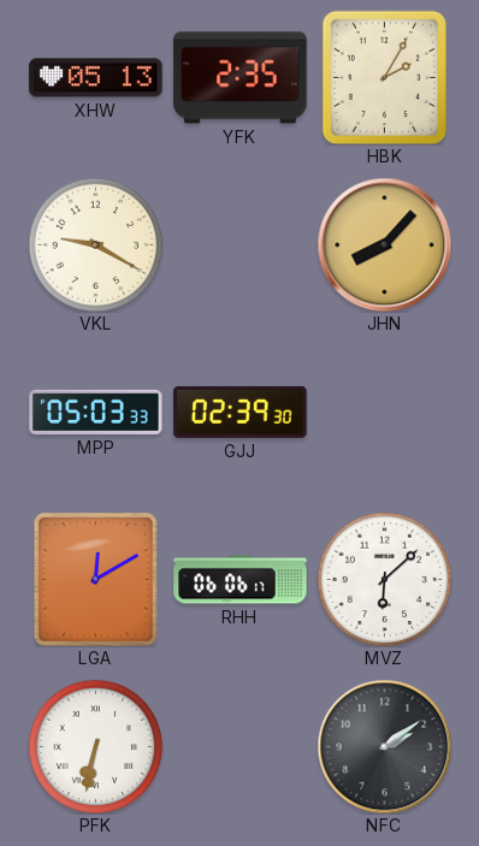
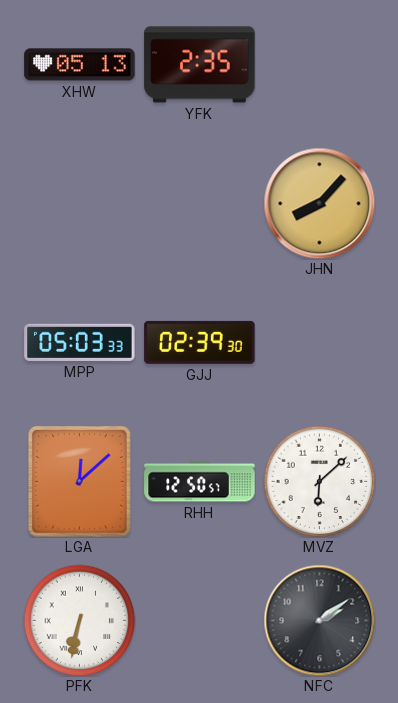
HBK: 2:05 -> none
VKL: 9:20 -> none
LGA: 12:10 -> 12:08
RHH: 06:06 -> 12:50
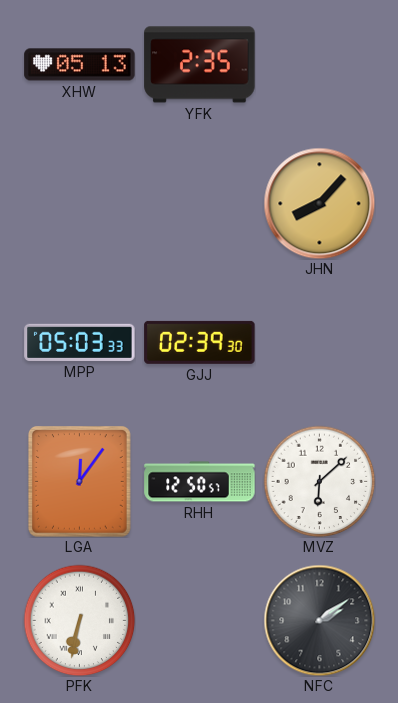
LGA: 12:08 -> 12:06
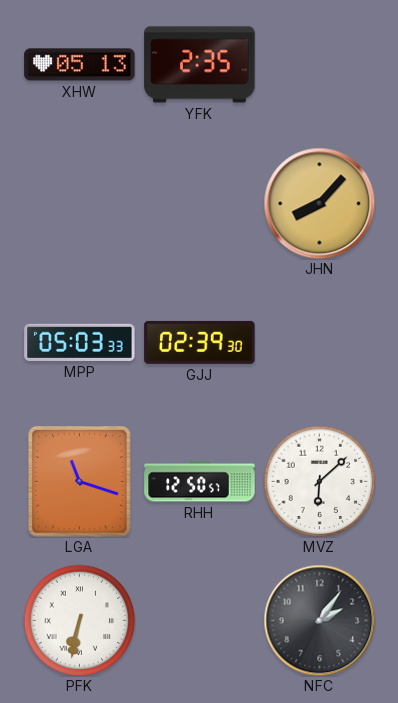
LGA: 12:06 -> 11:18
NFC: 2:09 -> 2:06
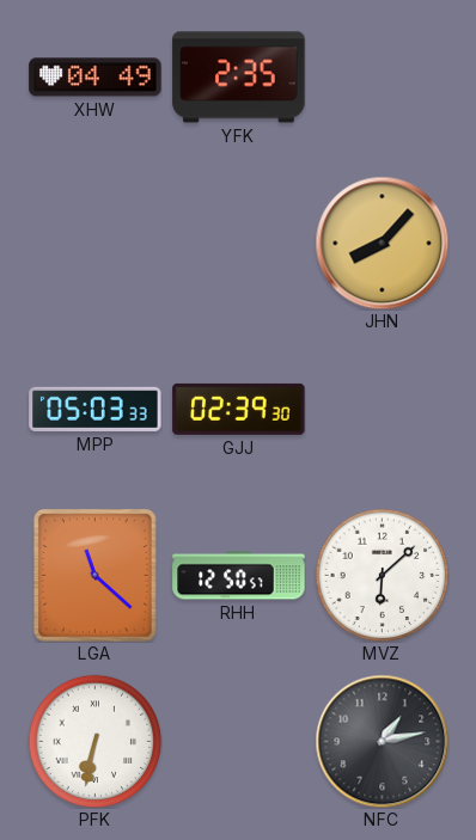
XHW: 05:13 -> 04:49
LGA: 11:18 -> 11:22
NFC: 2:06 -> 1:13
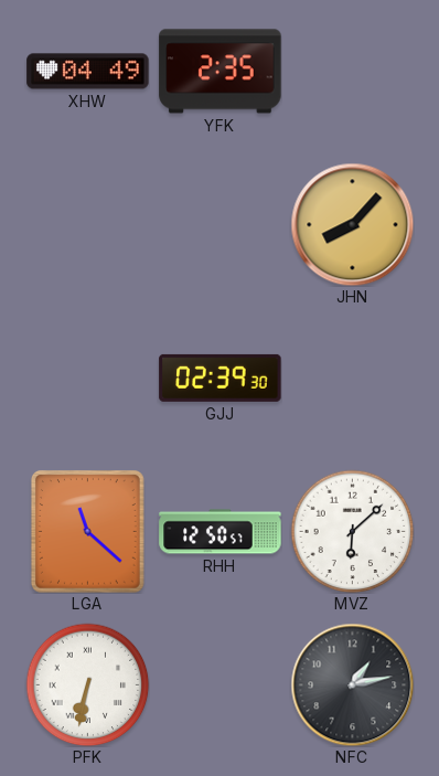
MPP: 05:03 -> none
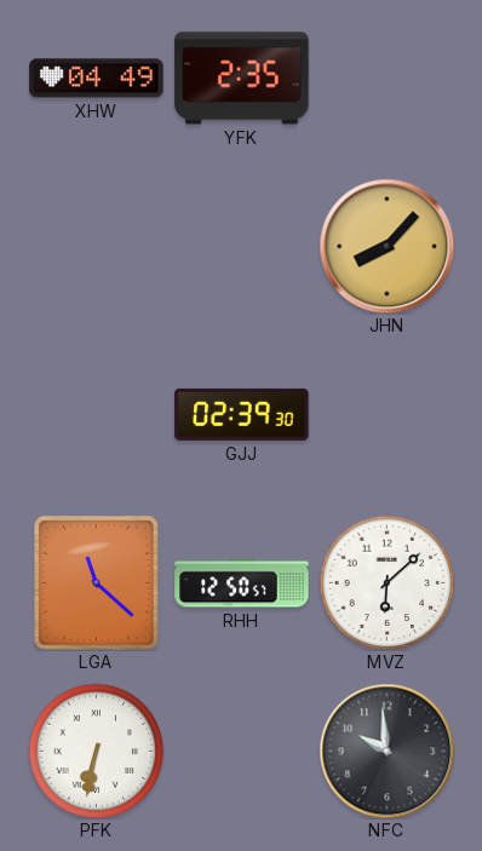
NFC: 1:13 -> 9:59
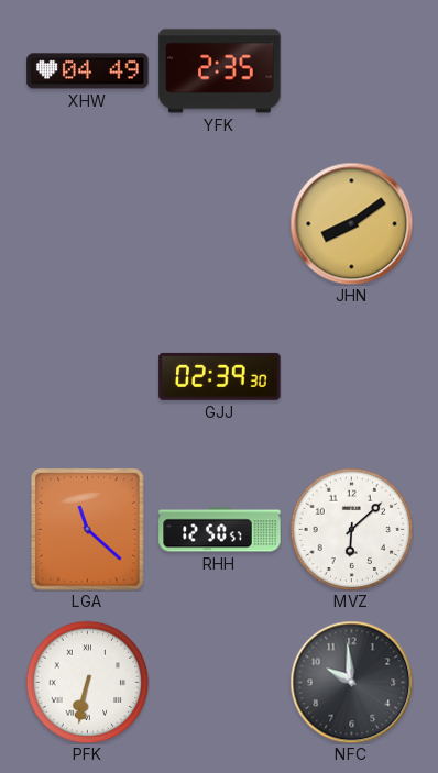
JHN: 8:07 -> 8:09
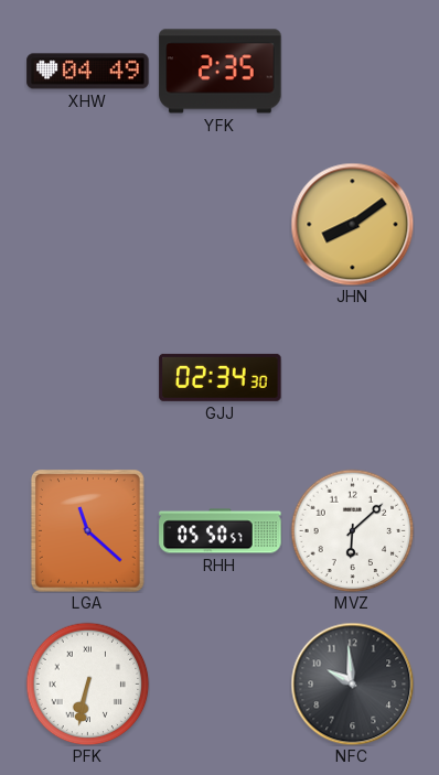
GJJ: 02:39 -> 02:34
RHH: 12:50 -> 05:50
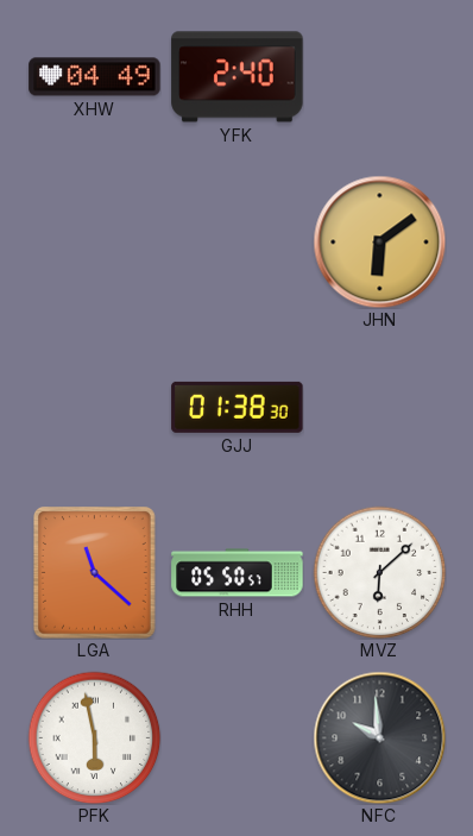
YFK: 2:35 -> 2:40
JHN: 8:09 -> 6:09
GJJ: 02:34 -> 01:38
PFK: 6:32 -> 5:58
